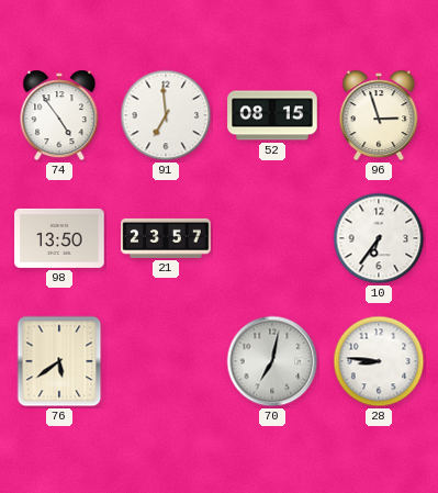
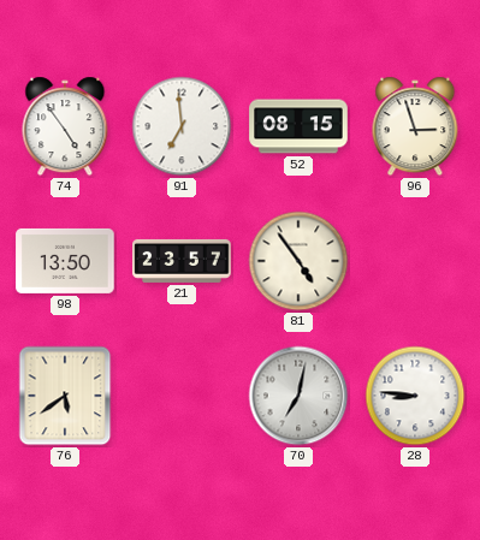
81: none -> 4:54
10: 6:36 -> none
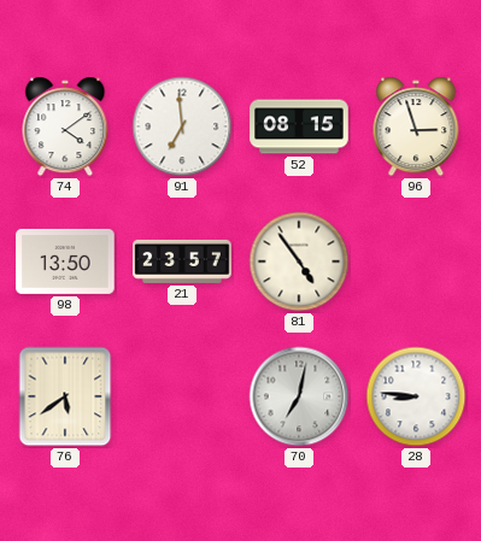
74: 4:54 -> 4:09
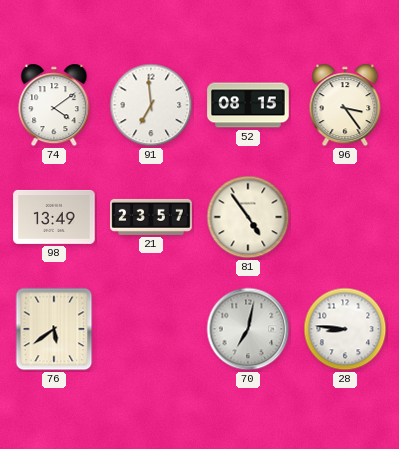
96: 2:57 -> 3:24
98: 13:50 -> 13:49
